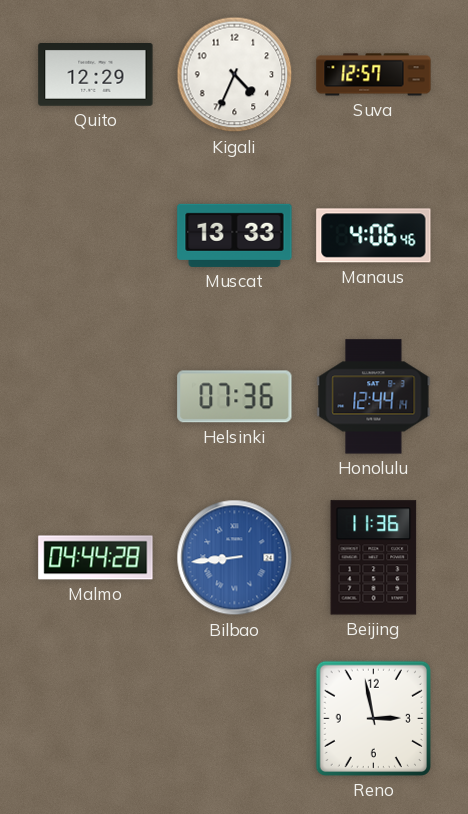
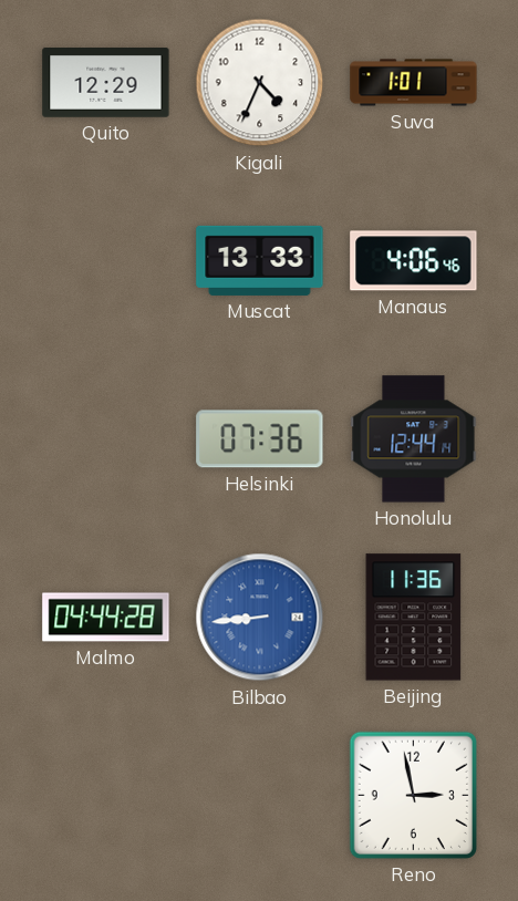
Suva: 12:57 -> 1:01
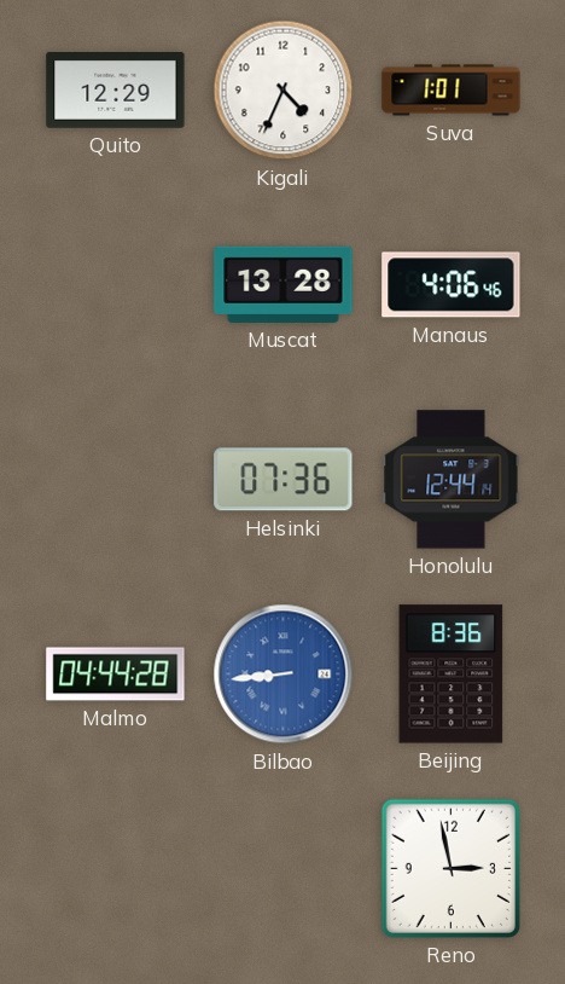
Muscat: 13:33 -> 13:28
Beijing: 11:36 -> 8:36
